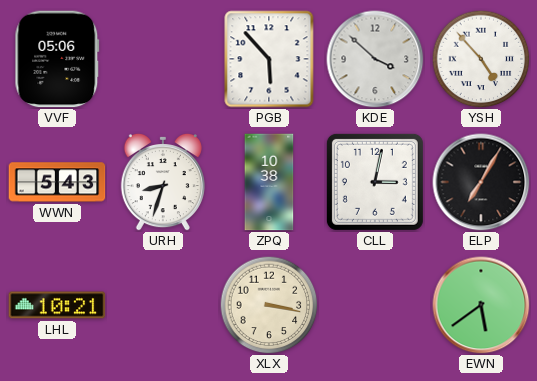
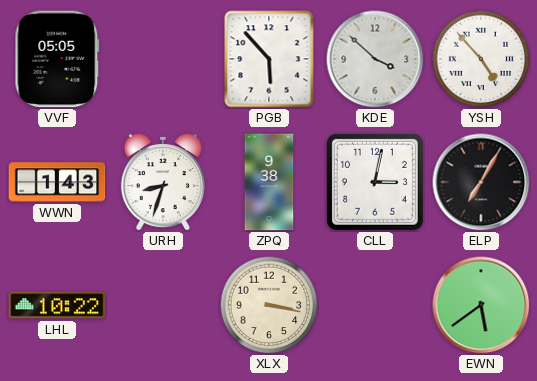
VVF: 05:06 -> 05:05
WWN: 5:43 -> 1:43
ZPQ: 10:38 -> 9:38
LHL: 10:21 -> 10:22
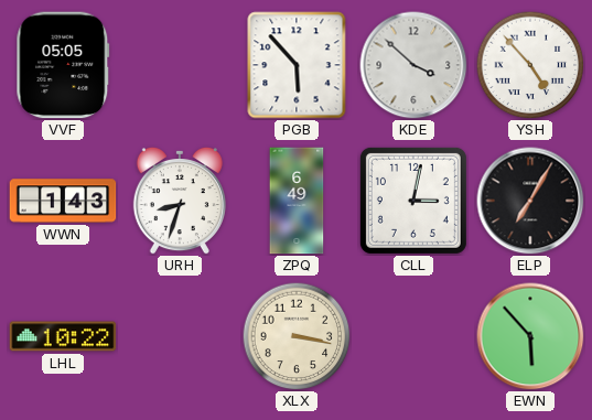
ZPQ: 9:38 -> 6:49
EWN: 5:39 -> 5:53
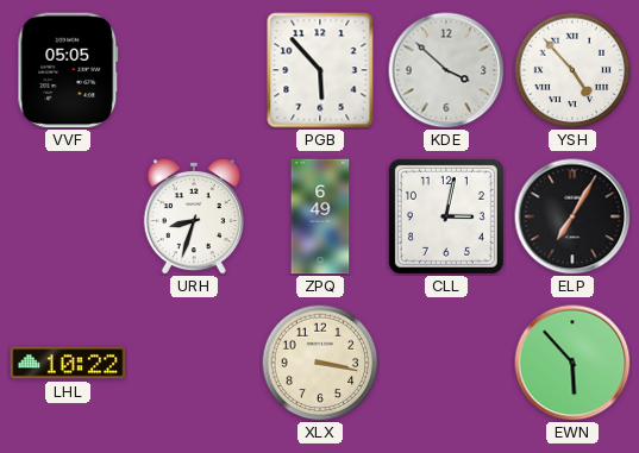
WWN: 1:43 -> none
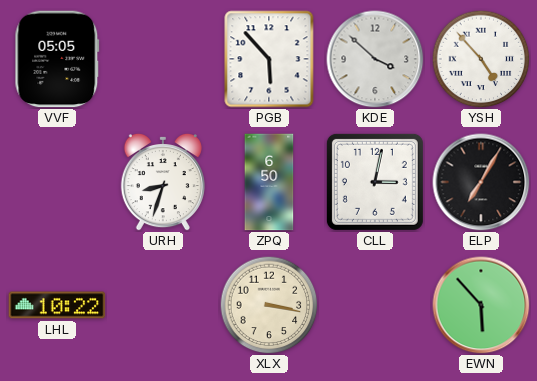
ZPQ: 6:49 -> 6:50
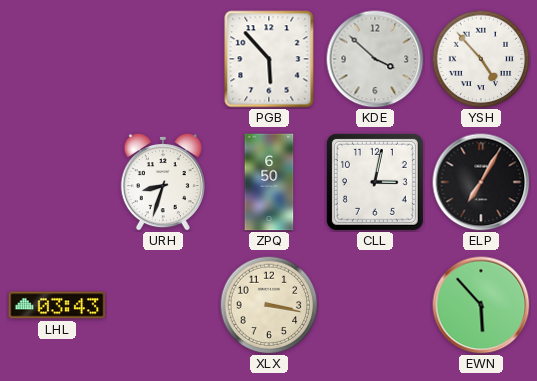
VVF: 05:05 -> none
LHL: 10:22 -> 03:43
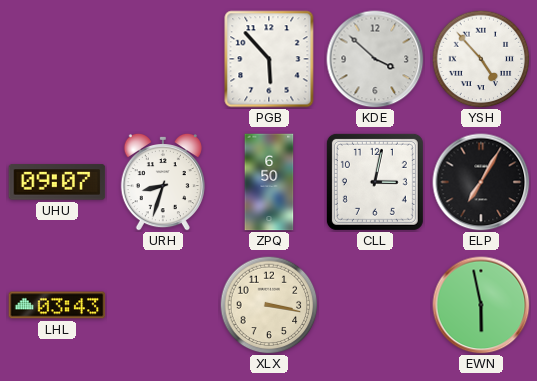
UHU: none -> 09:07
EWN: 5:53 -> 5:58
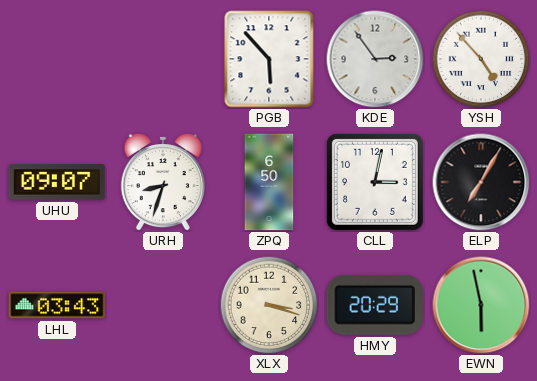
KDE: 3:52 -> 2:54
XLX: 3:17 -> 3:18
HMY: none -> 20:29
